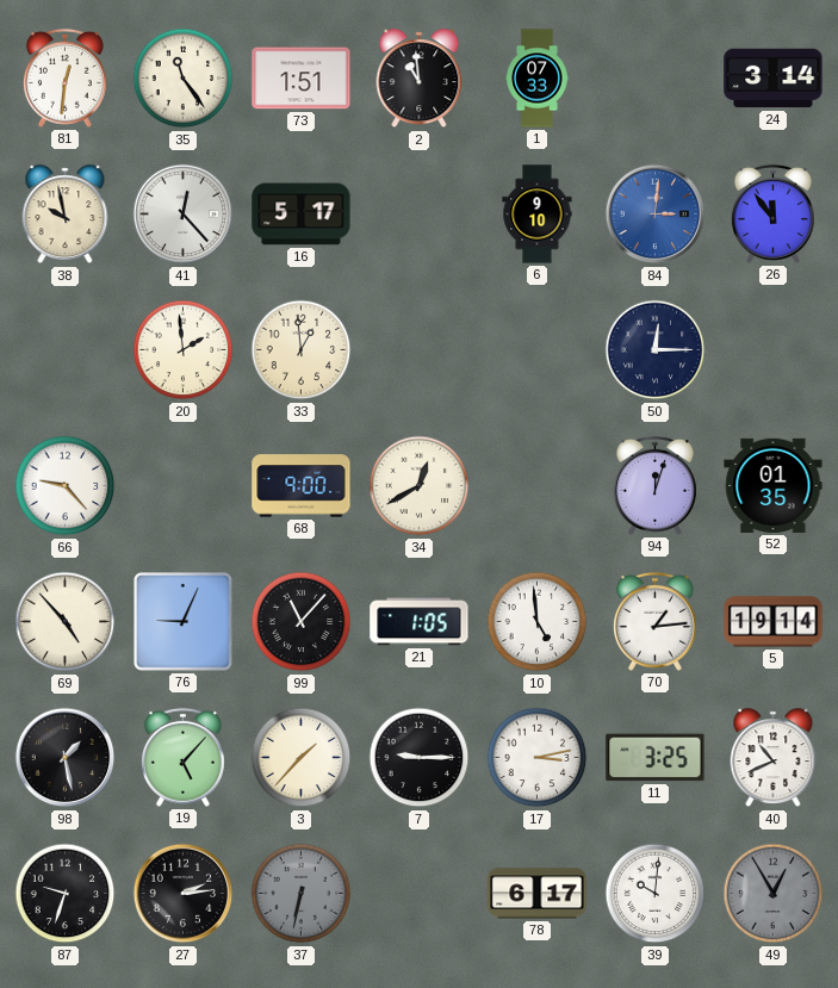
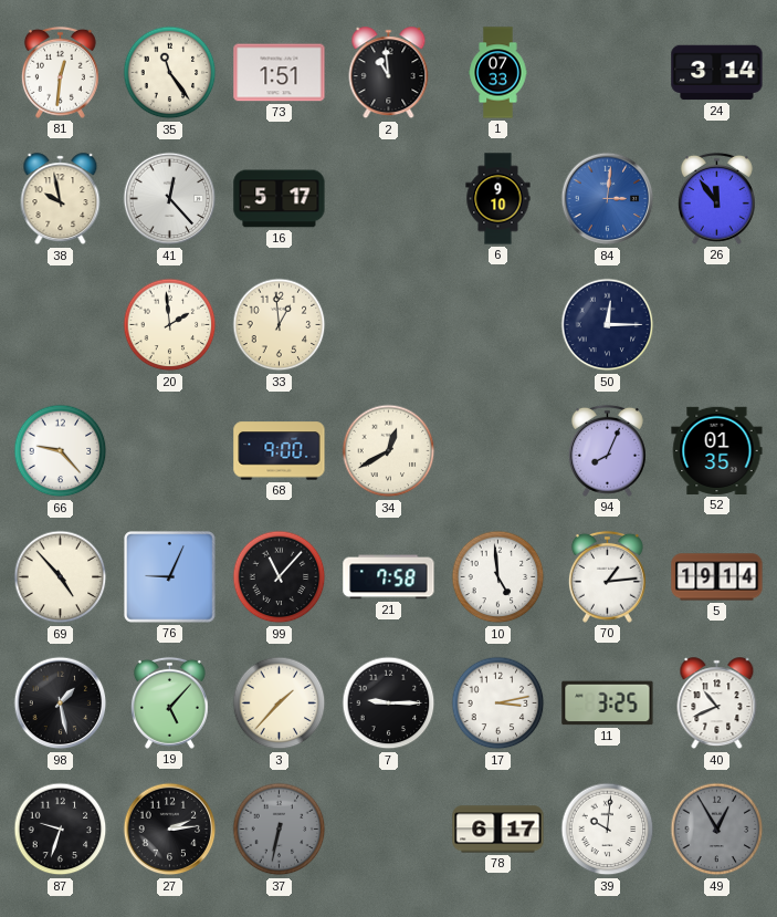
94: 12:03 -> 8:04
21: 1:05 -> 7:58
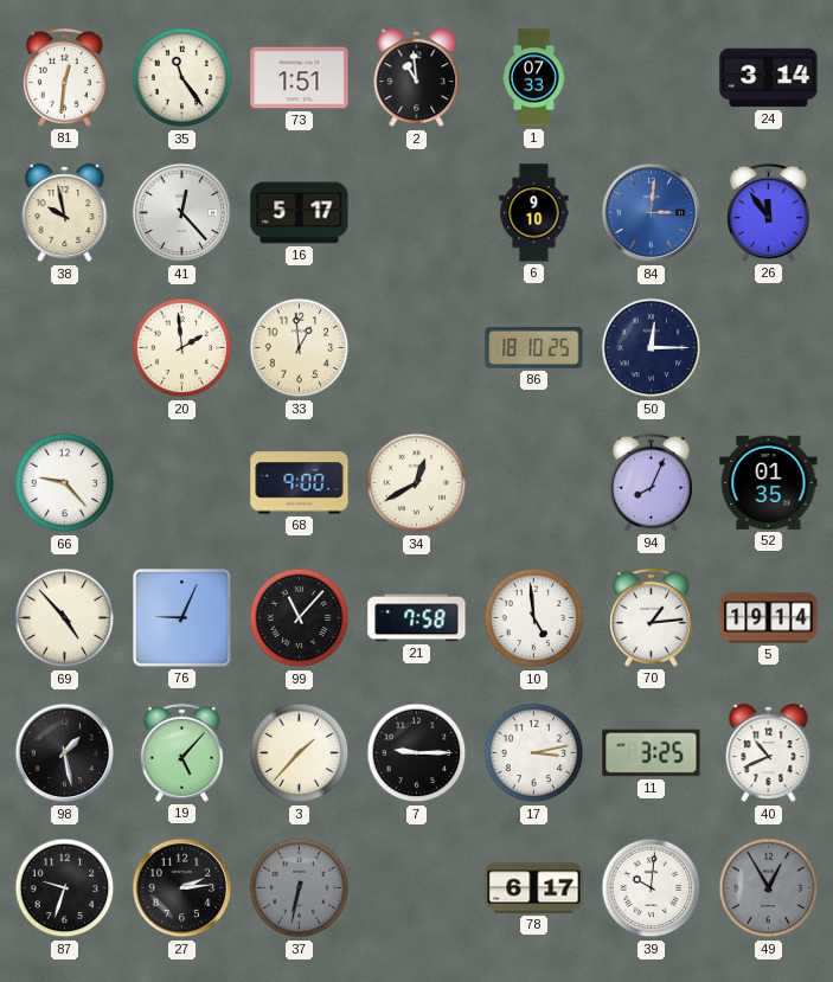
86: none -> 18:10
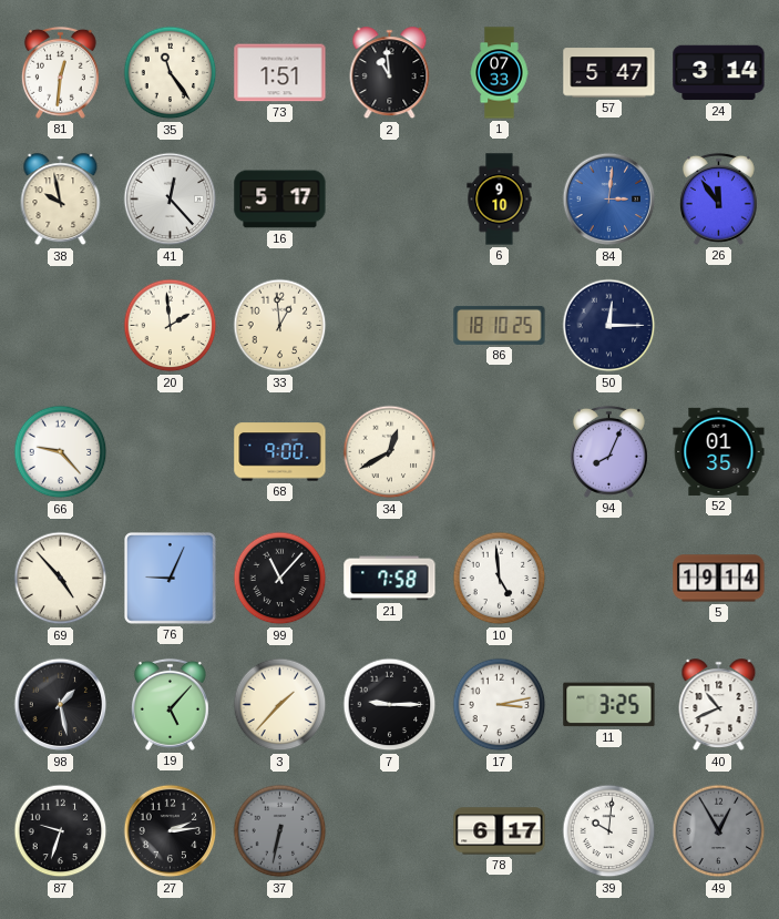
57: none -> 5:47
70: 1:14 -> none
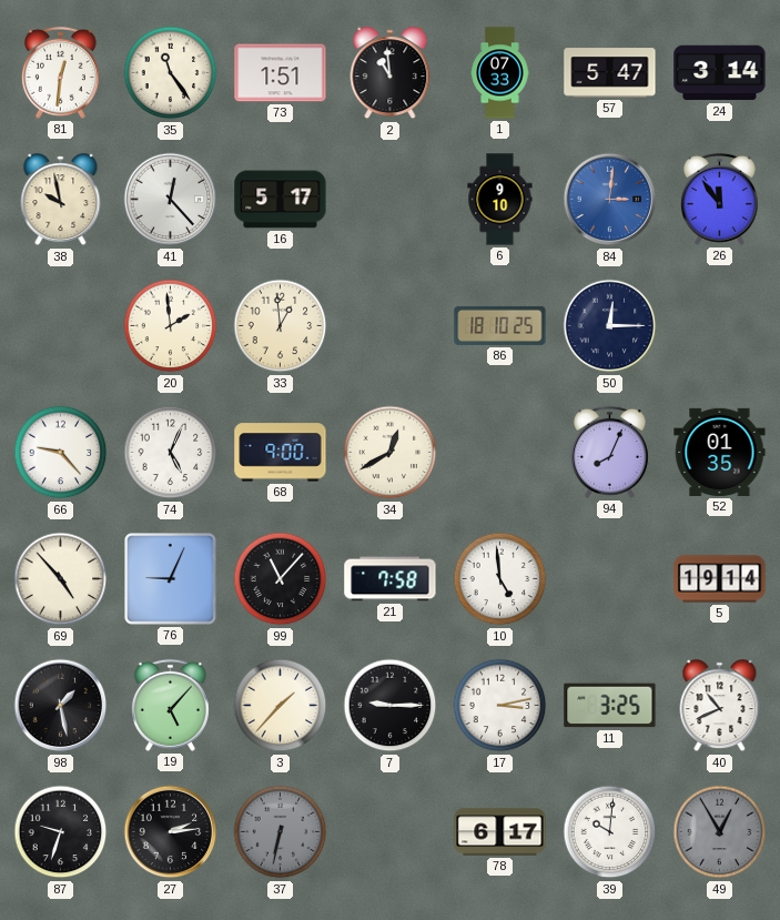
74: none -> 5:04
